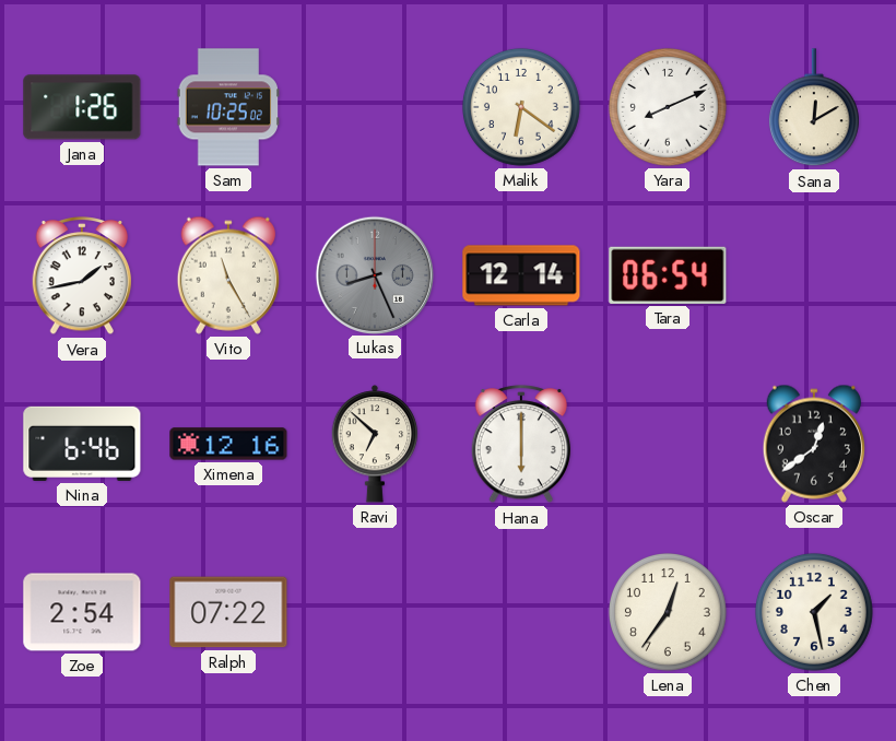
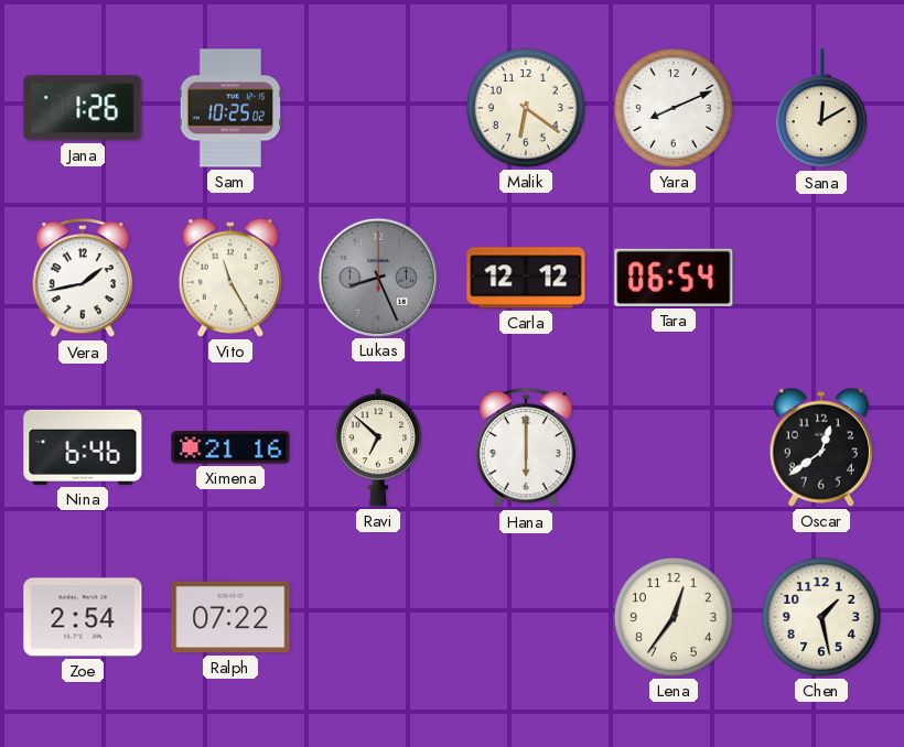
Carla: 12:14 -> 12:12
Ximena: 12:16 -> 21:16
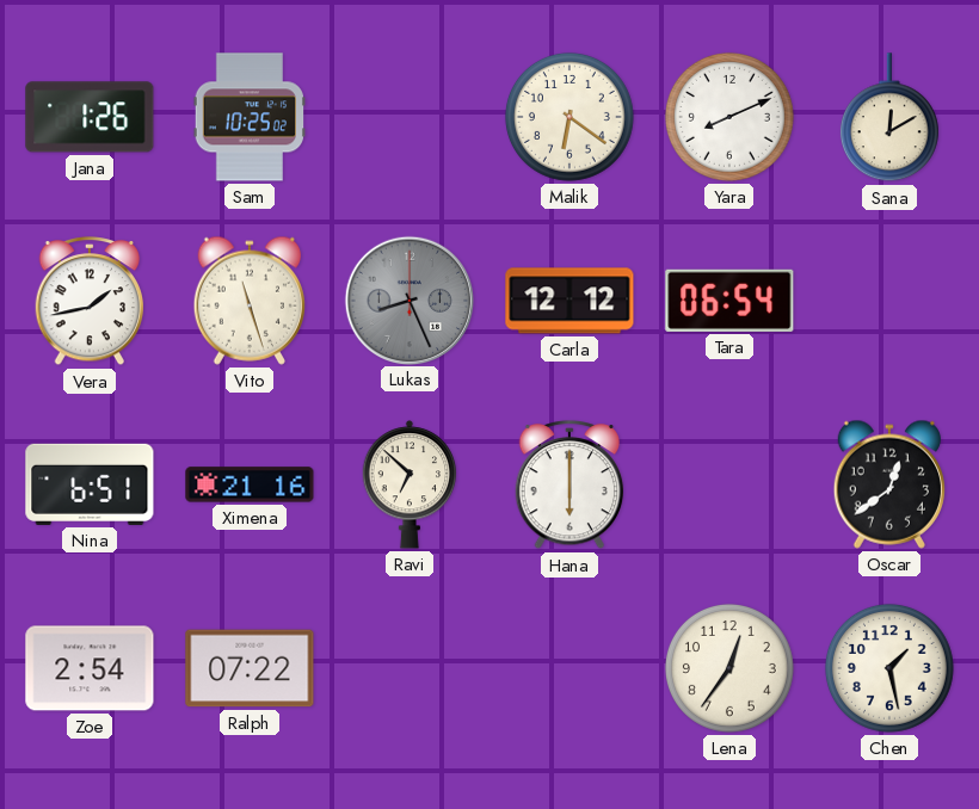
Vito: 11:25 -> 11:27
Nina: 6:46 -> 6:51
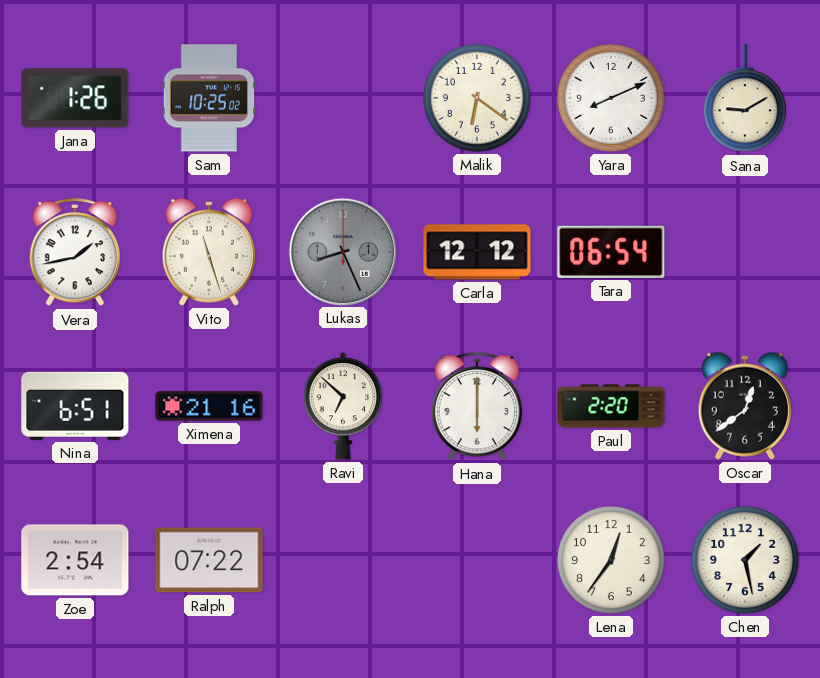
Sana: 12:10 -> 9:10
Paul: none -> 2:20
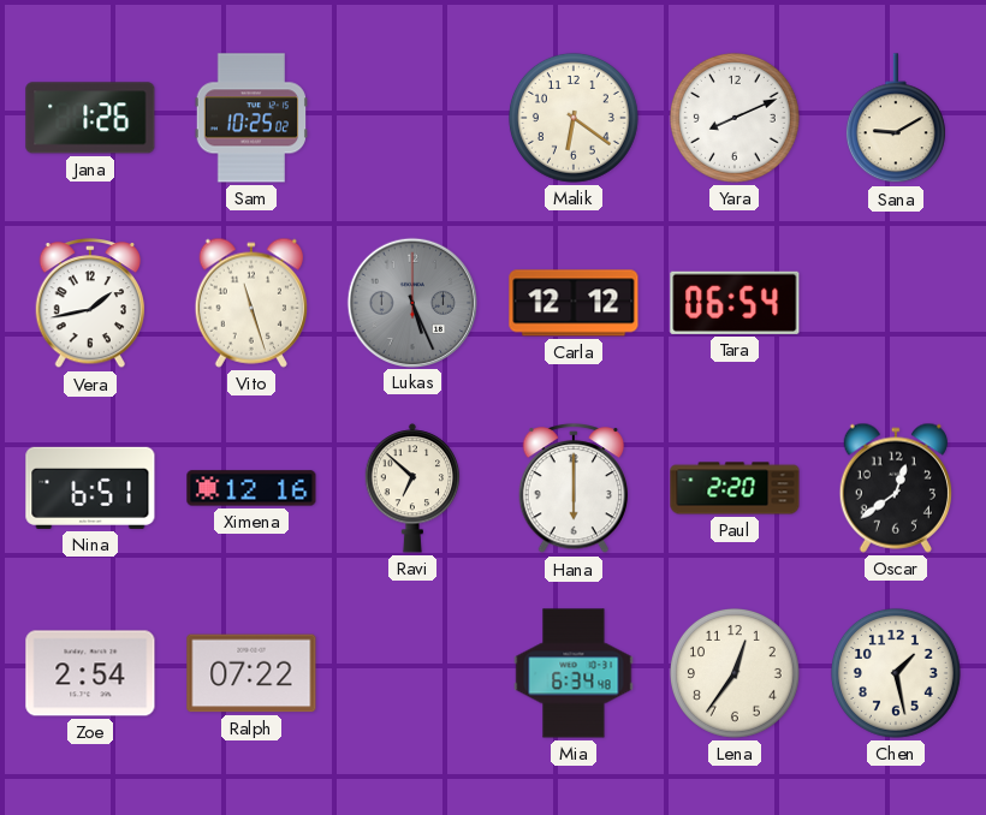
Lukas: 8:26 -> 5:26
Ximena: 21:16 -> 12:16
Mia: none -> 6:34
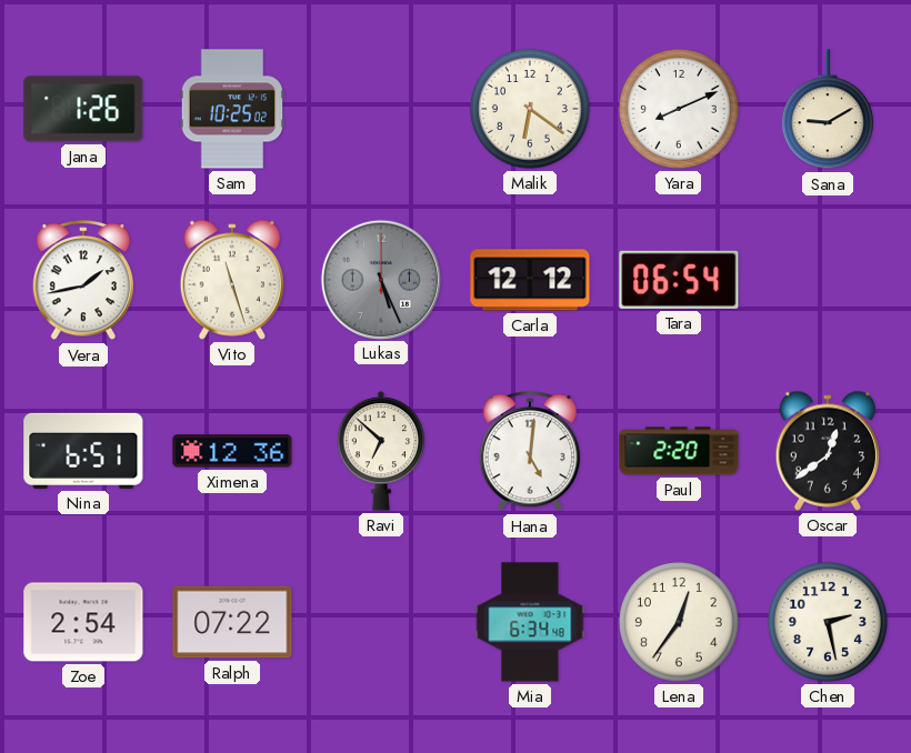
Ximena: 12:16 -> 12:36
Hana: 6:00 -> 5:01
Chen: 1:28 -> 2:28
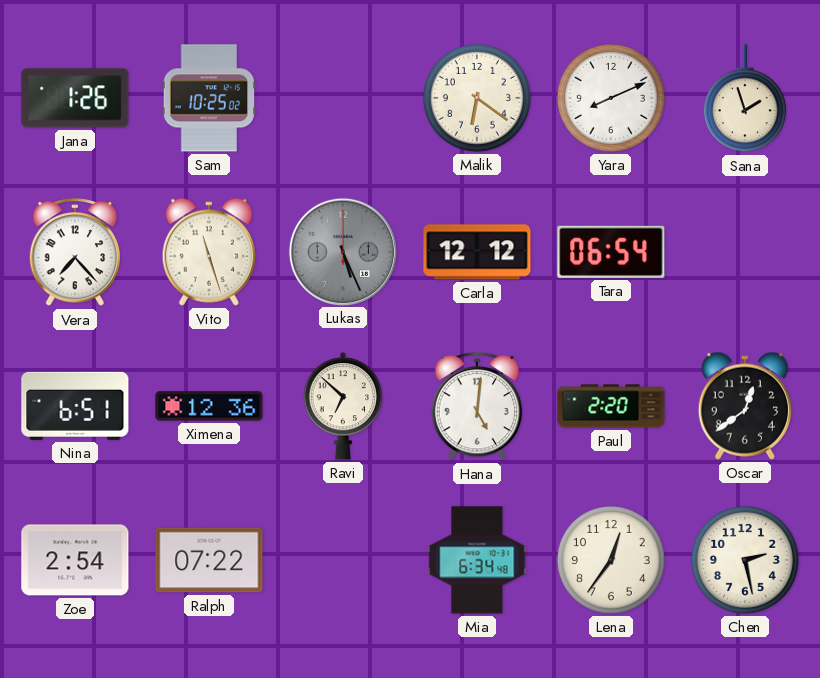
Sana: 9:10 -> 1:57
Vera: 1:43 -> 7:23
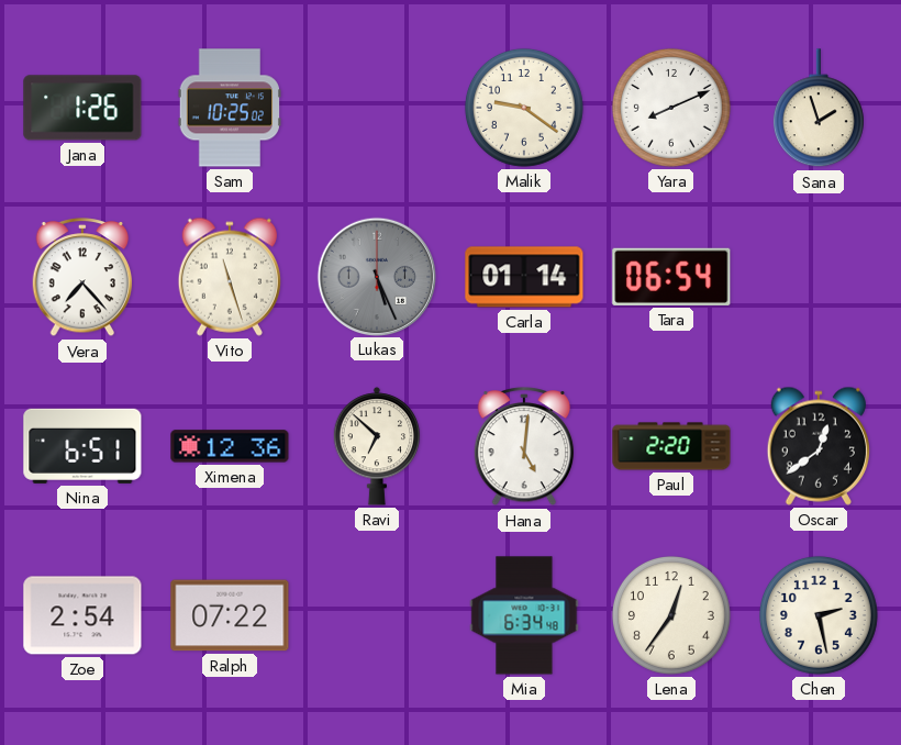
Malik: 6:21 -> 9:21
Carla: 12:12 -> 01:14
